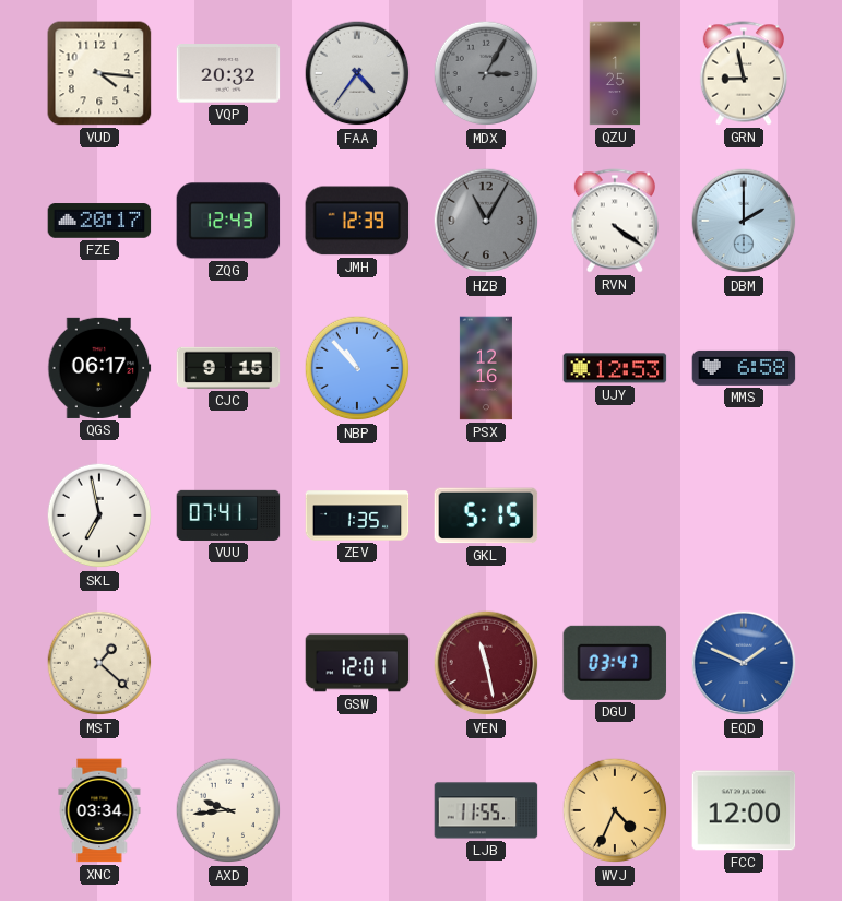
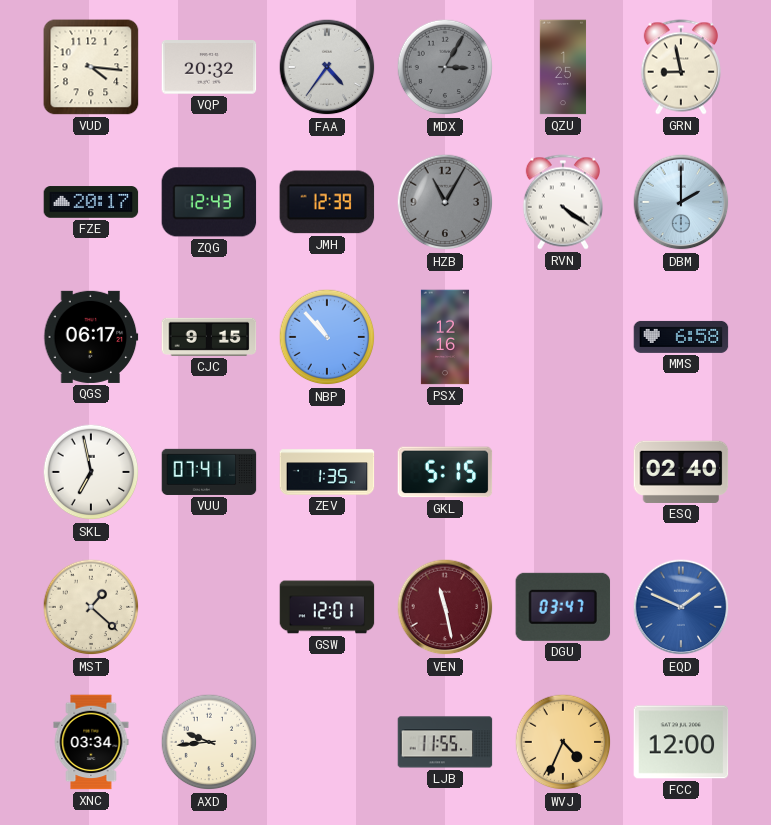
UJY: 12:53 -> none
ESQ: none -> 02:40
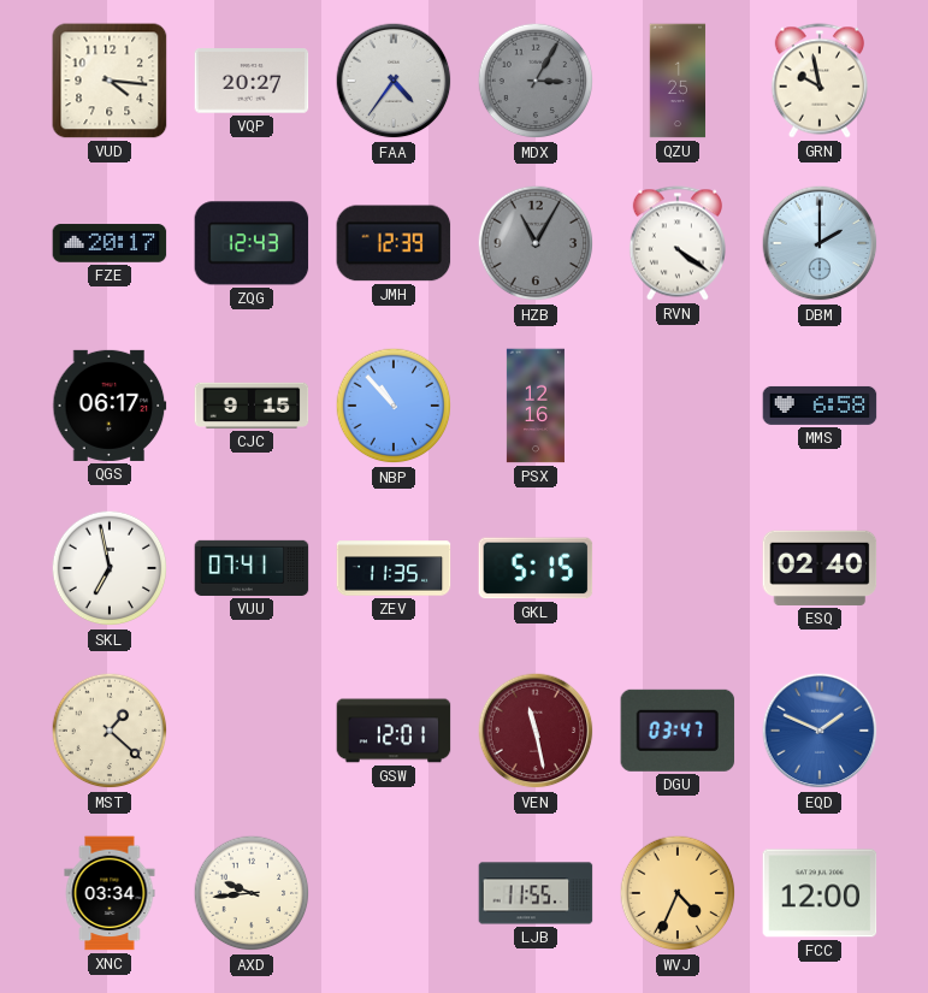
VQP: 20:32 -> 20:27
GRN: 8:58 -> 9:58
ZEV: 1:35 -> 11:35
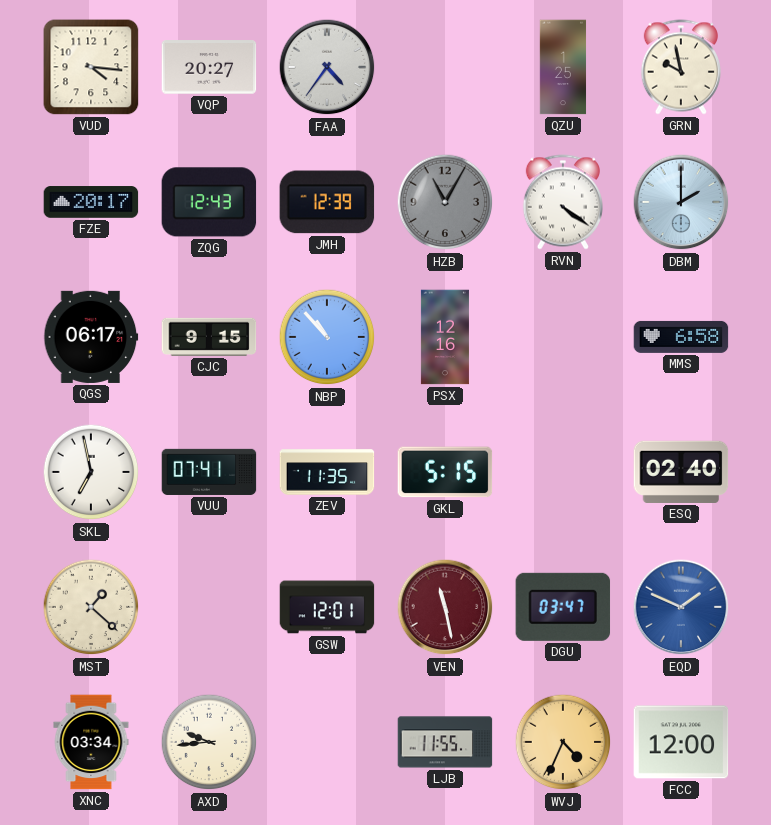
MDX: 3:05 -> none
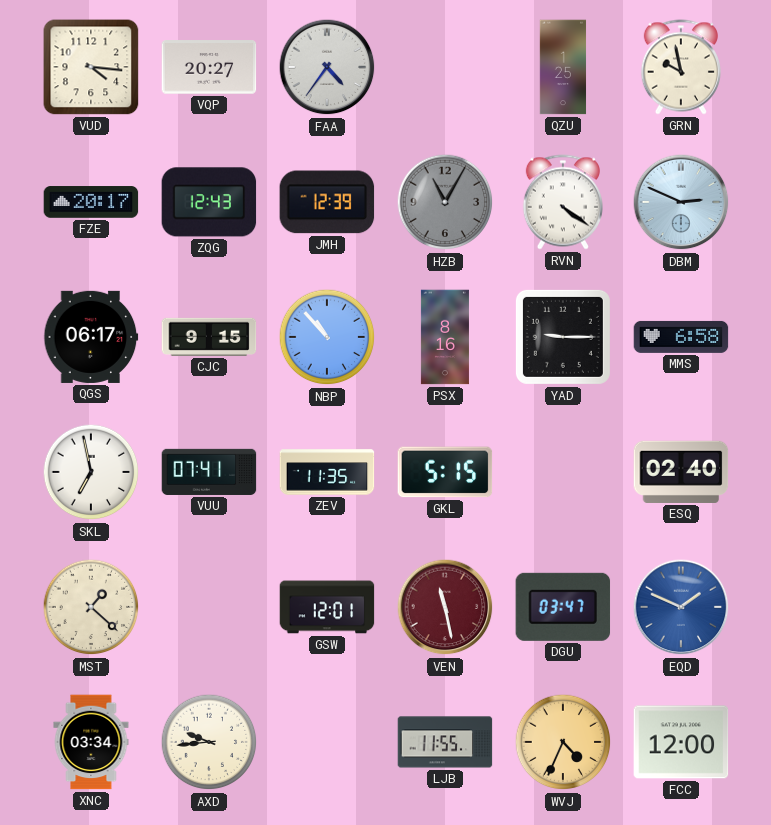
DBM: 2:00 -> 2:49
PSX: 12:16 -> 8:16
YAD: none -> 9:15
